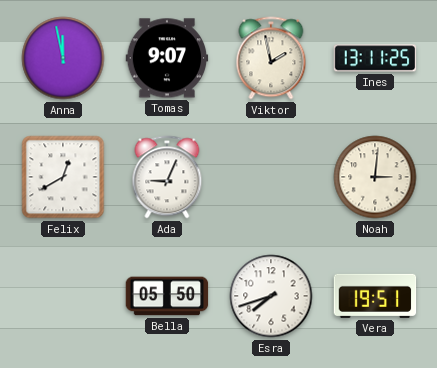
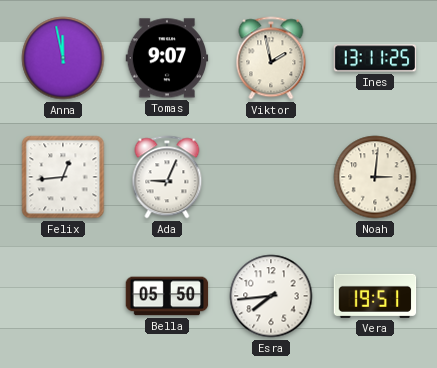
Felix: 12:40 -> 12:44
Esra: 7:42 -> 7:44
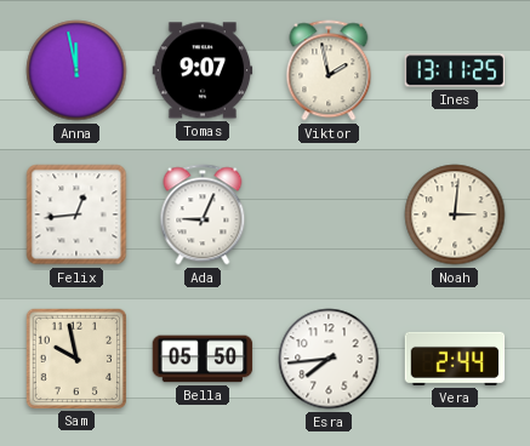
Sam: none -> 9:58
Vera: 19:51 -> 2:44
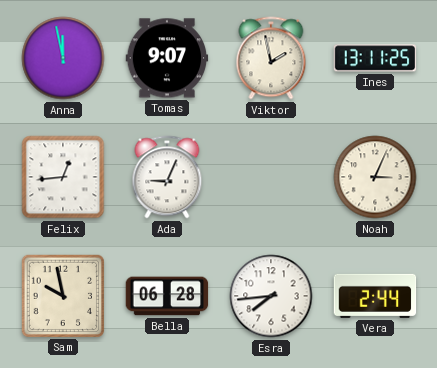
Noah: 3:01 -> 3:04
Bella: 05:50 -> 06:28
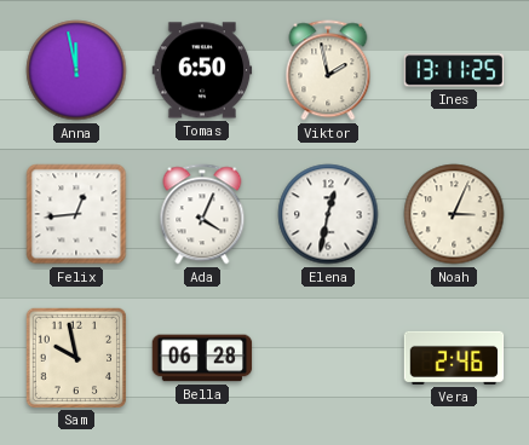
Tomas: 9:07 -> 6:50
Ada: 9:04 -> 4:04
Elena: none -> 12:32
Esra: 7:44 -> none
Vera: 2:44 -> 2:46
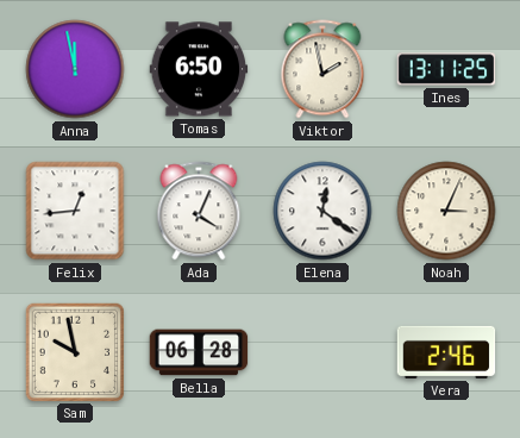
Elena: 12:32 -> 12:21
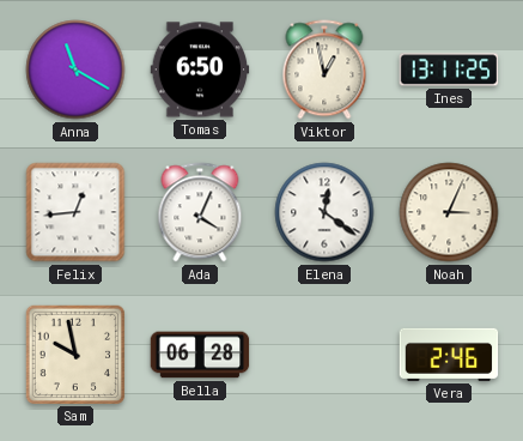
Anna: 11:58 -> 11:20
Viktor: 1:58 -> 12:58
